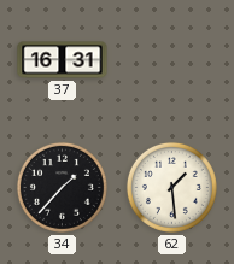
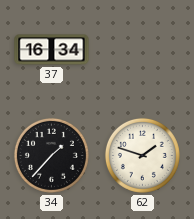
37: 16:31 -> 16:34
62: 1:29 -> 1:48
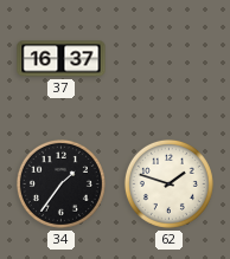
37: 16:34 -> 16:37
34: 1:37 -> 1:36
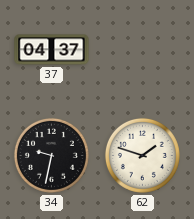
37: 16:37 -> 04:37
34: 1:36 -> 9:32
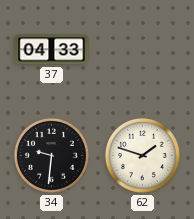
37: 04:37 -> 04:33
34: 9:32 -> 9:31
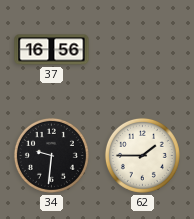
37: 04:33 -> 16:56
62: 1:48 -> 1:45
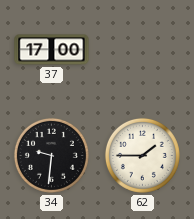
37: 16:56 -> 17:00
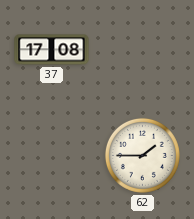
37: 17:00 -> 17:08
34: 9:31 -> none
